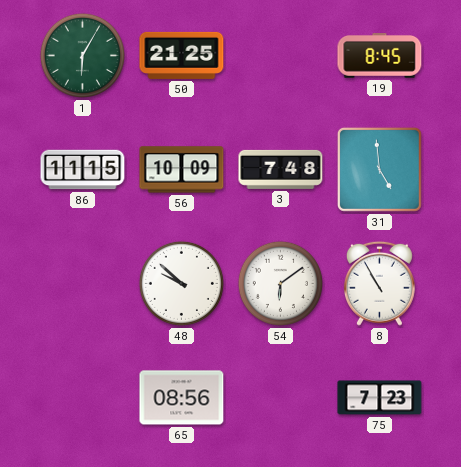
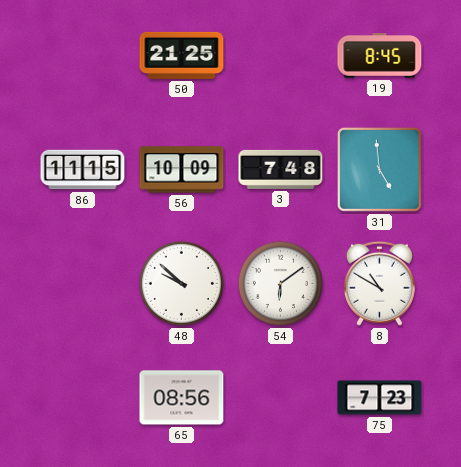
1: 6:05 -> none
8: 10:55 -> 10:50
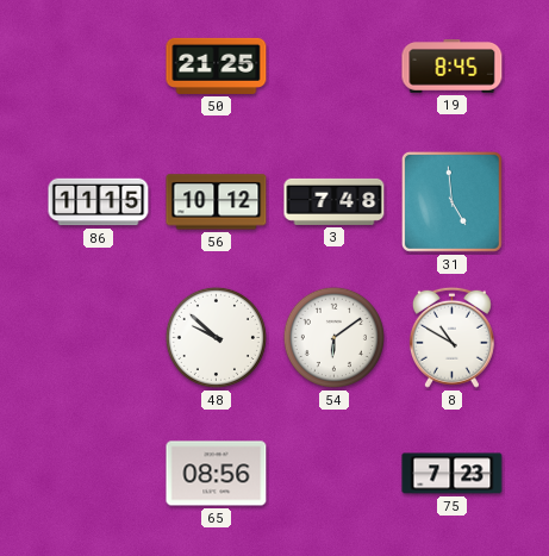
56: 10:09 -> 10:12
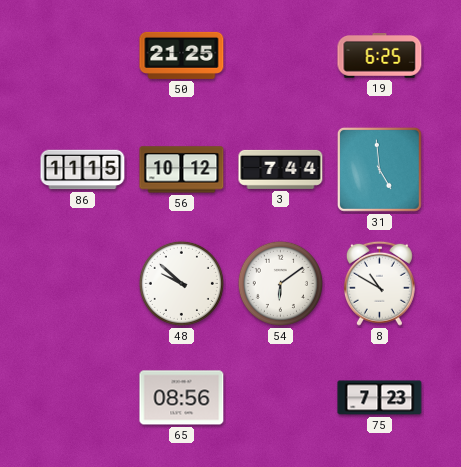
19: 8:45 -> 6:25
3: 7:48 -> 7:44
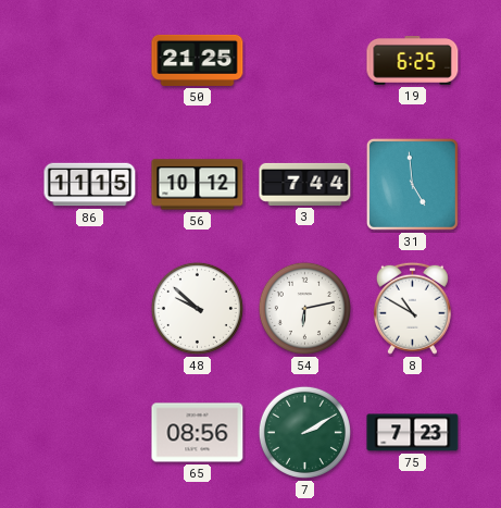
54: 6:09 -> 6:13
7: none -> 2:10
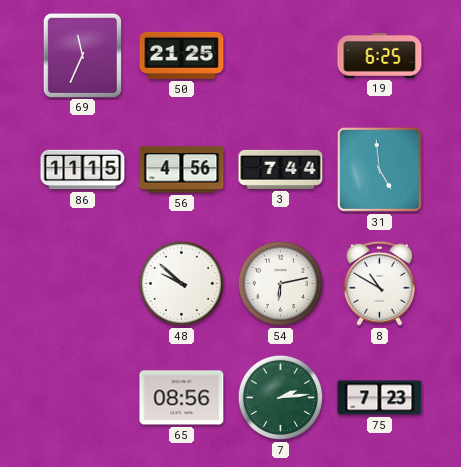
69: none -> 11:34
56: 10:12 -> 4:56
7: 2:10 -> 2:14
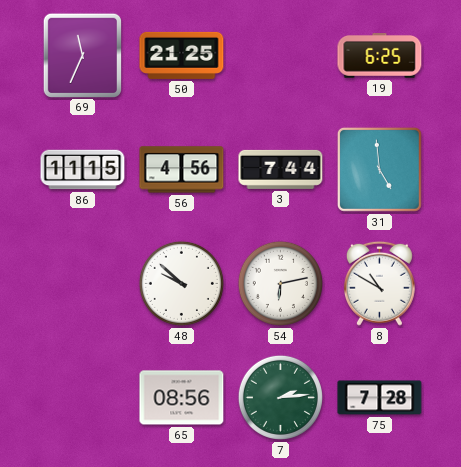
75: 7:23 -> 7:28
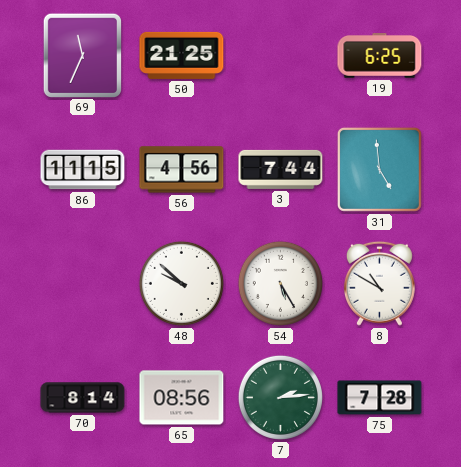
54: 6:13 -> 5:25
70: none -> 8:14
